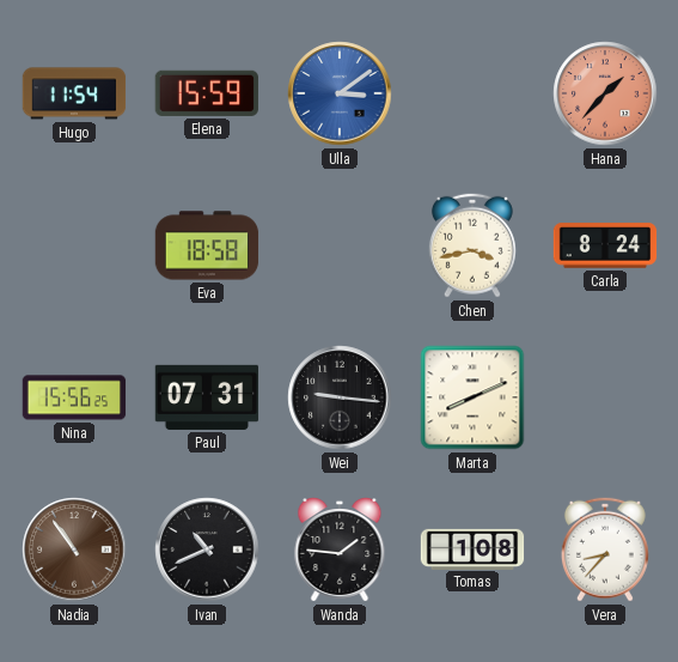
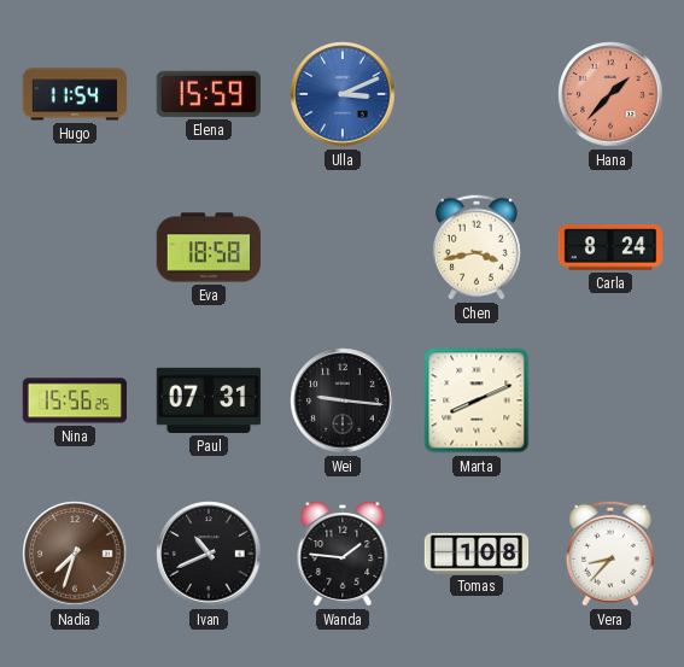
Ulla: 3:09 -> 3:11
Nadia: 10:54 -> 7:33
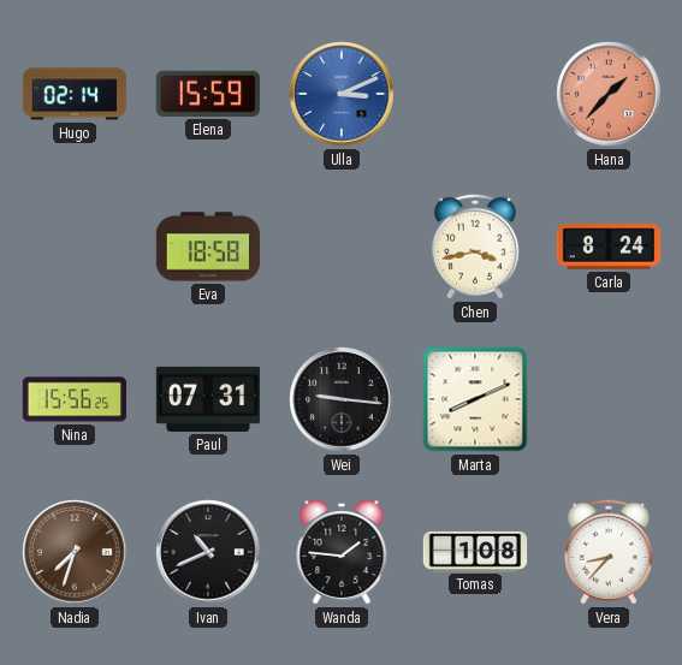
Hugo: 11:54 -> 02:14
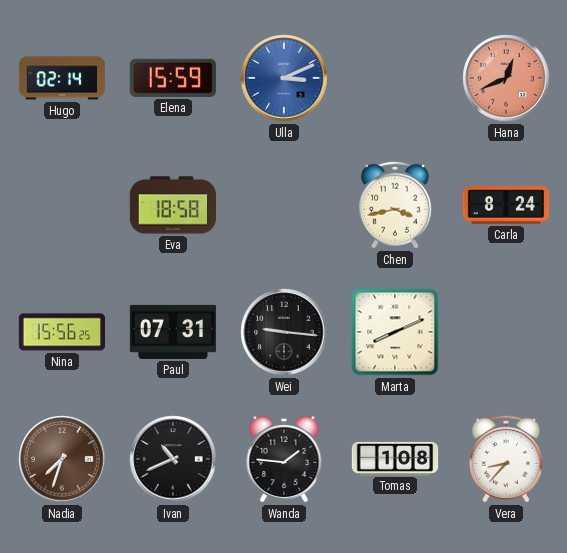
Hana: 1:37 -> 12:41
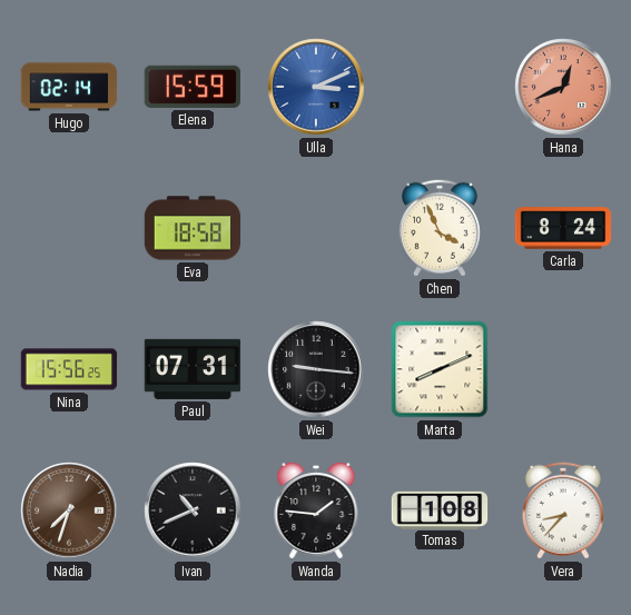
Chen: 3:43 -> 3:56
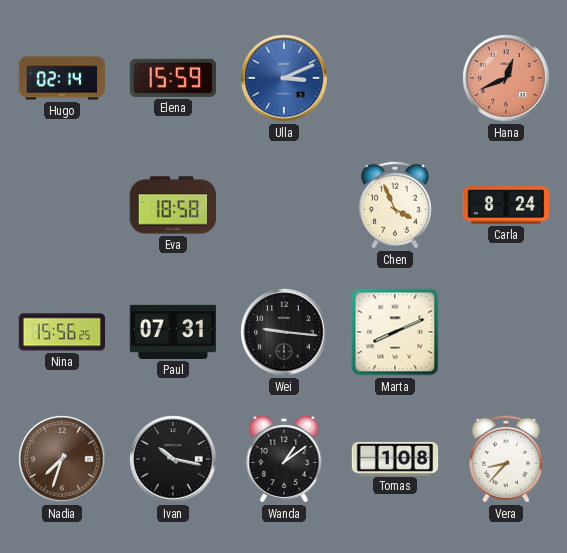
Ivan: 10:41 -> 10:17
Wanda: 1:46 -> 1:09
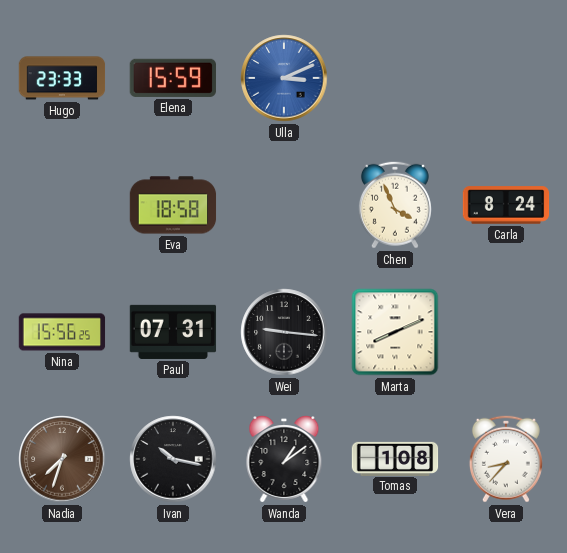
Hugo: 02:14 -> 23:33
Hana: 12:41 -> none
